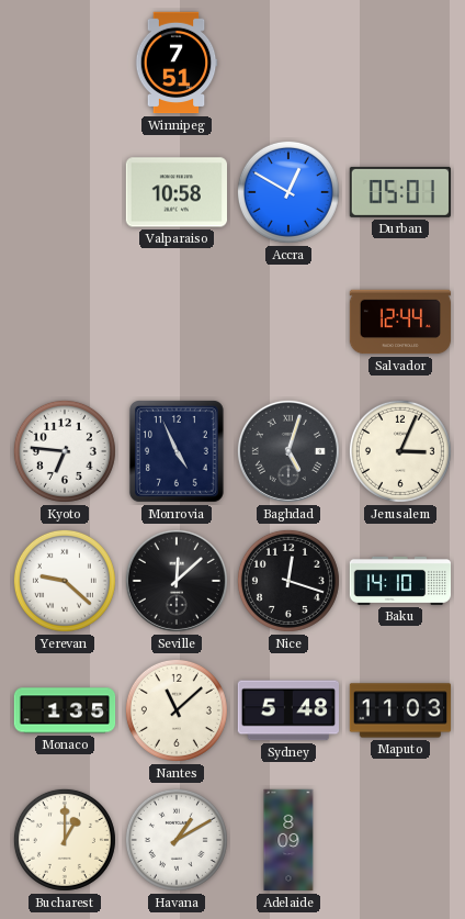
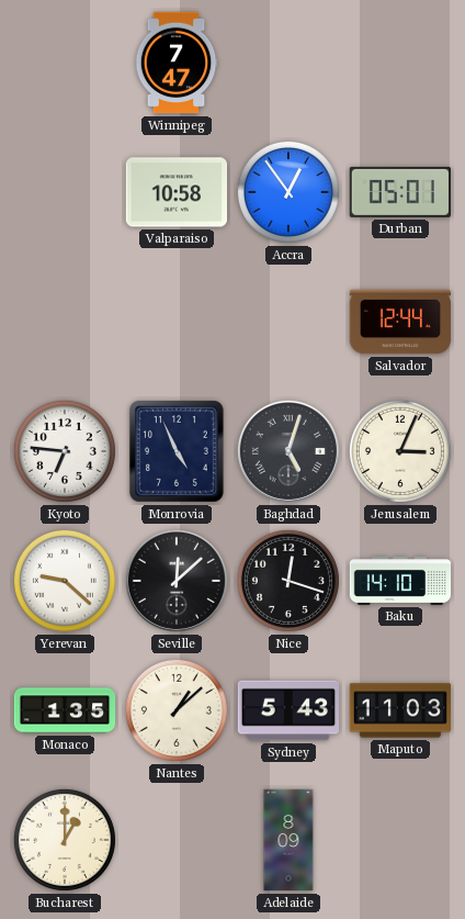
Winnipeg: 7:51 -> 7:47
Accra: 12:50 -> 12:54
Nantes: 11:08 -> 1:08
Sydney: 5:48 -> 5:43
Havana: 1:10 -> none
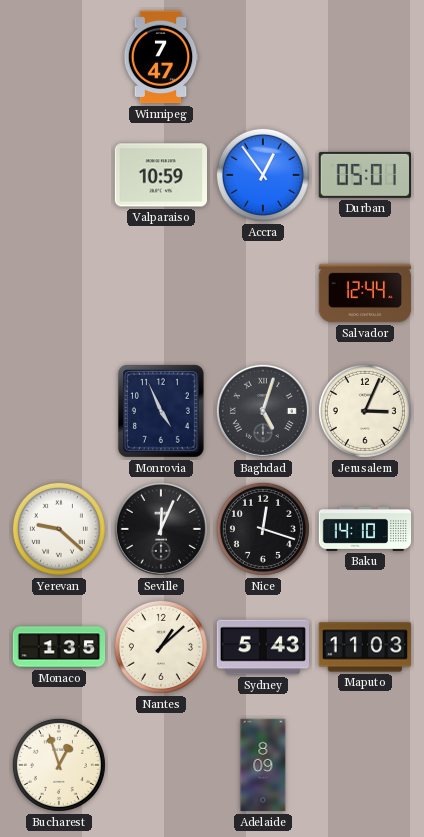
Valparaiso: 10:58 -> 10:59
Kyoto: 6:46 -> none
Seville: 12:08 -> 12:04
Bucharest: 1:00 -> 12:57
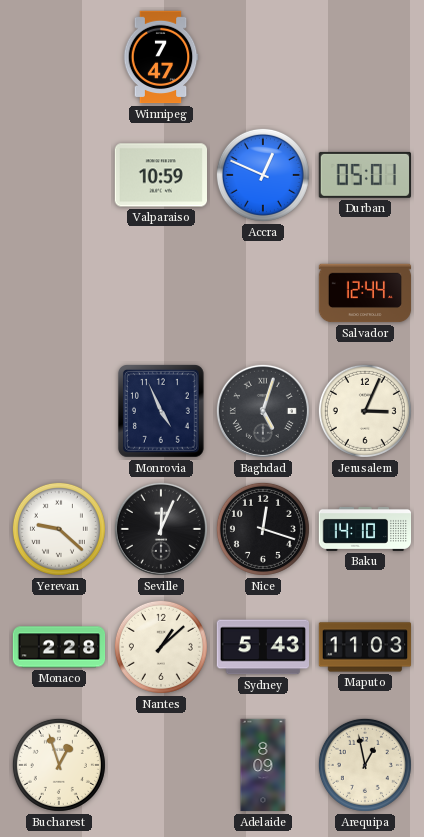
Accra: 12:54 -> 12:49
Monaco: 1:35 -> 2:28
Arequipa: none -> 12:58
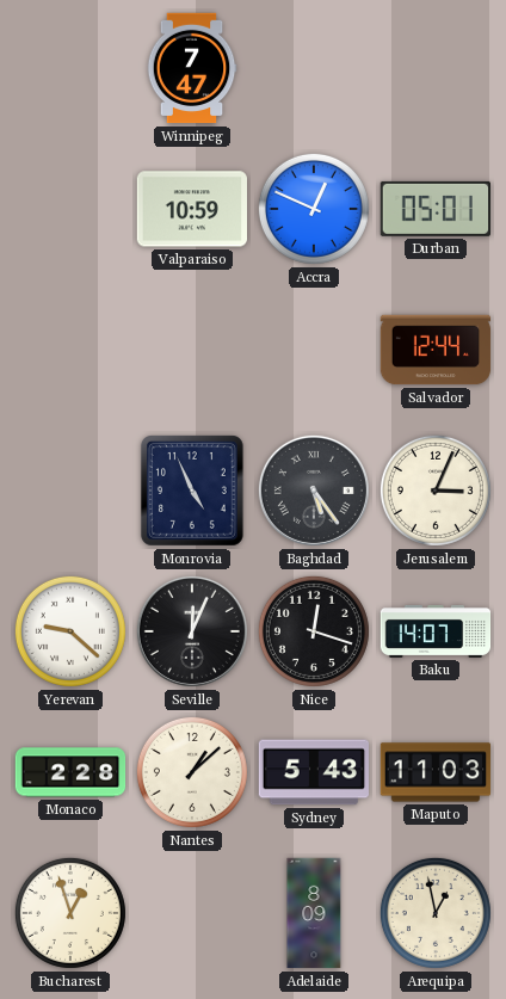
Baghdad: 5:03 -> 5:24
Baku: 14:10 -> 14:07
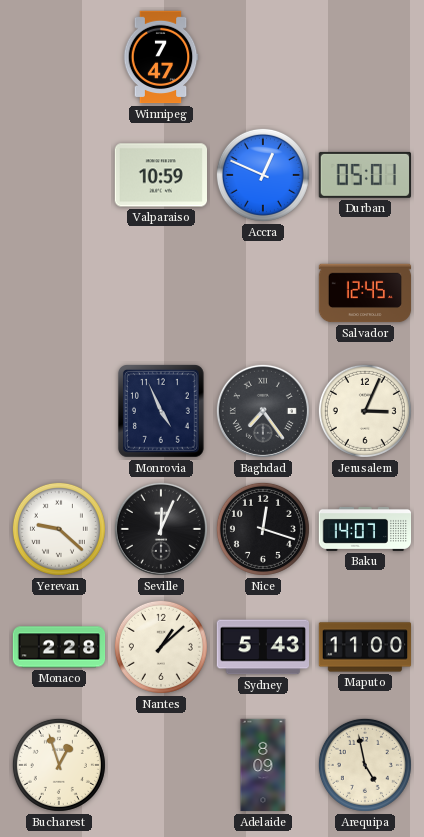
Salvador: 12:44 -> 12:45
Baghdad: 5:24 -> 7:24
Maputo: 11:03 -> 11:00
Arequipa: 12:58 -> 4:58
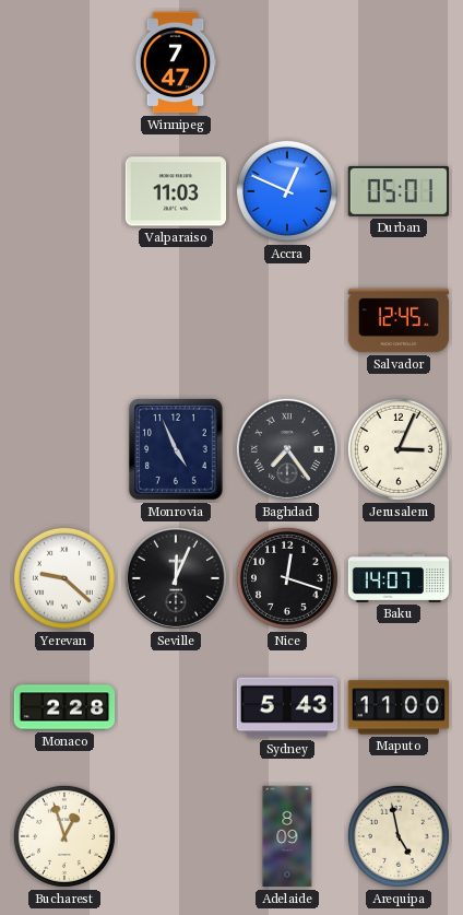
Valparaiso: 10:59 -> 11:03
Nantes: 1:08 -> none
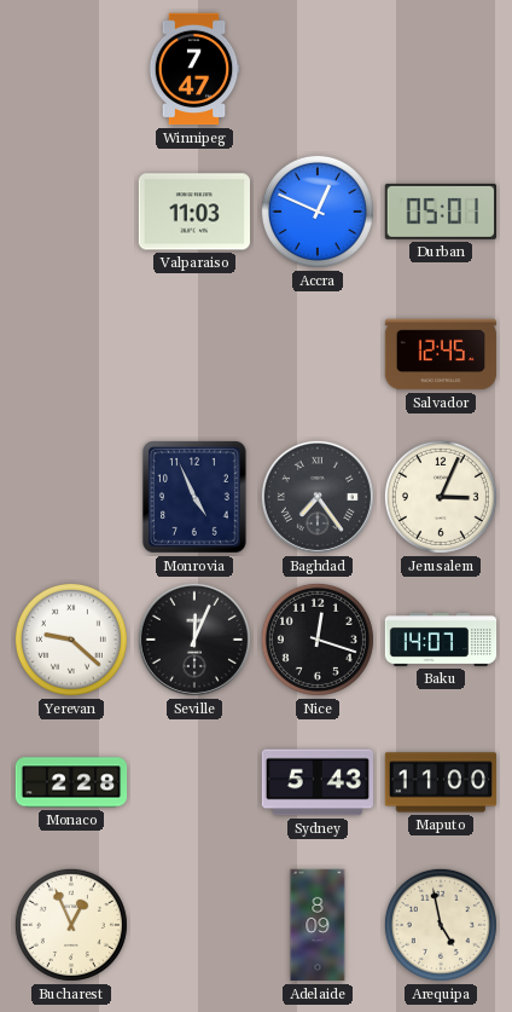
Bucharest: 12:57 -> 12:56
